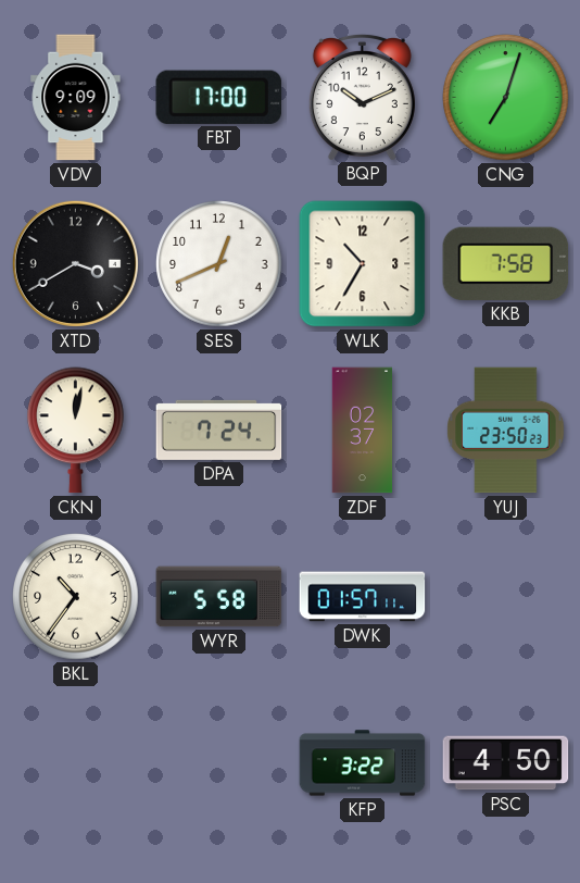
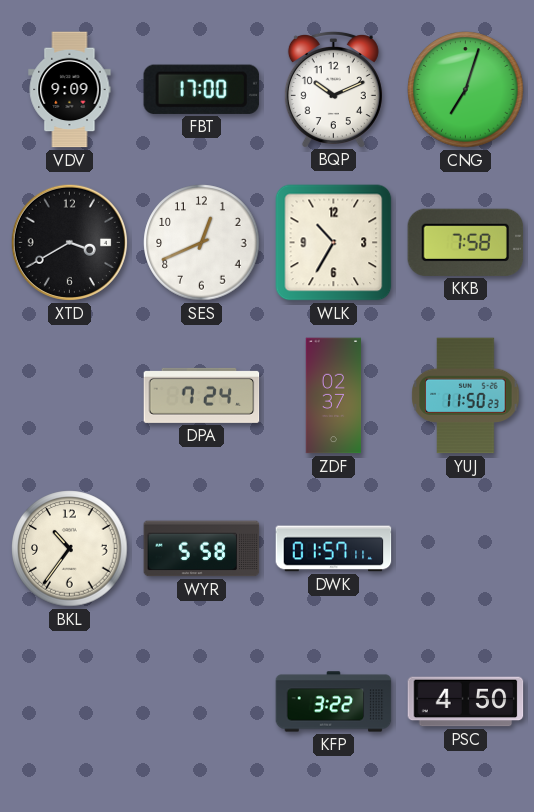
CKN: 12:02 -> none
YUJ: 23:50 -> 11:50
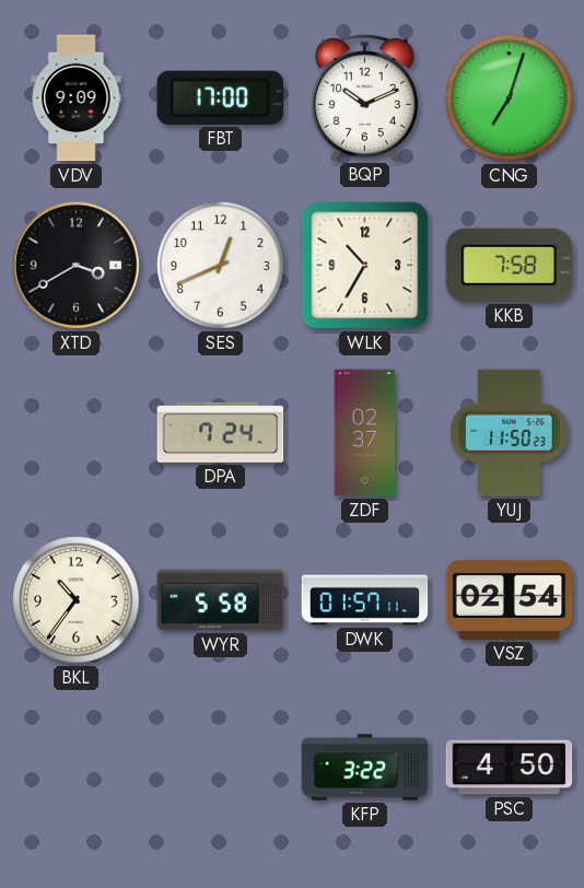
VSZ: none -> 02:54
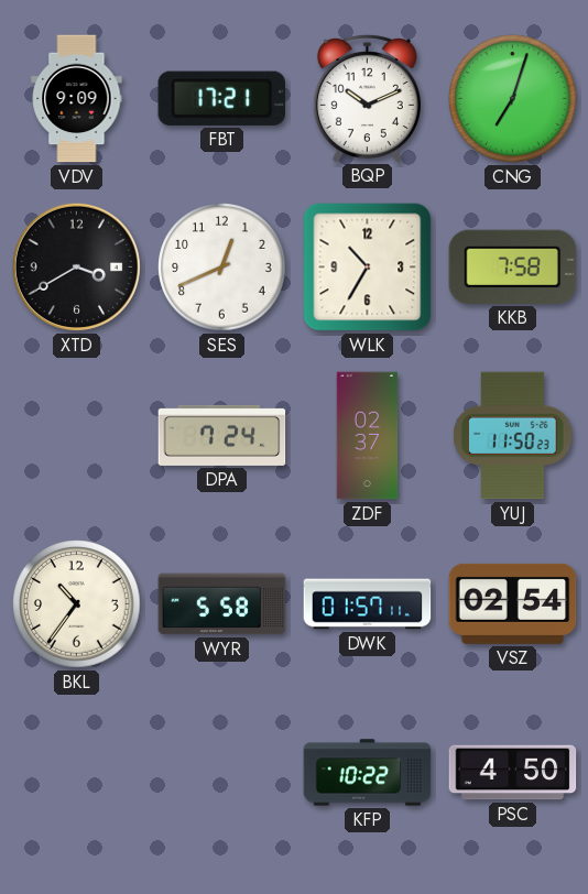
FBT: 17:00 -> 17:21
KFP: 3:22 -> 10:22
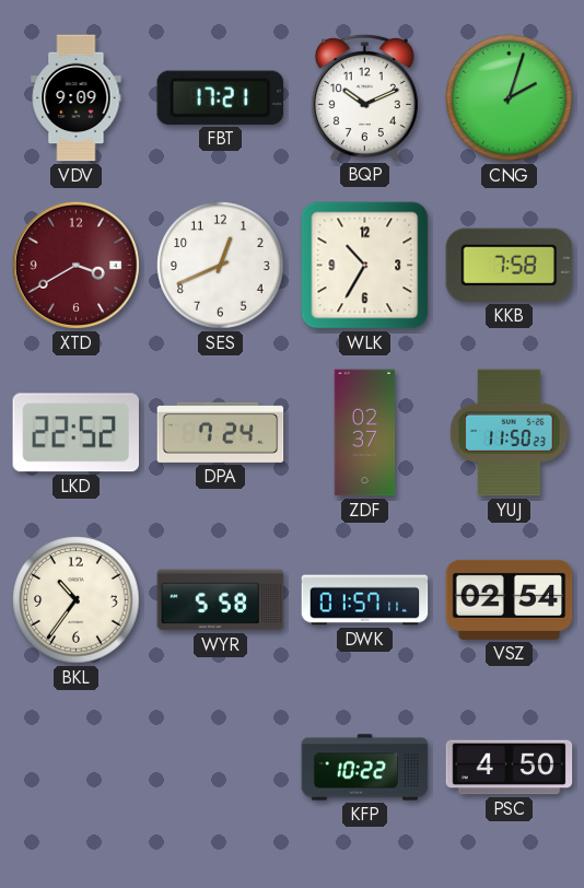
CNG: 7:03 -> 2:03
XTD dial: black -> burgundy
LKD: none -> 22:52
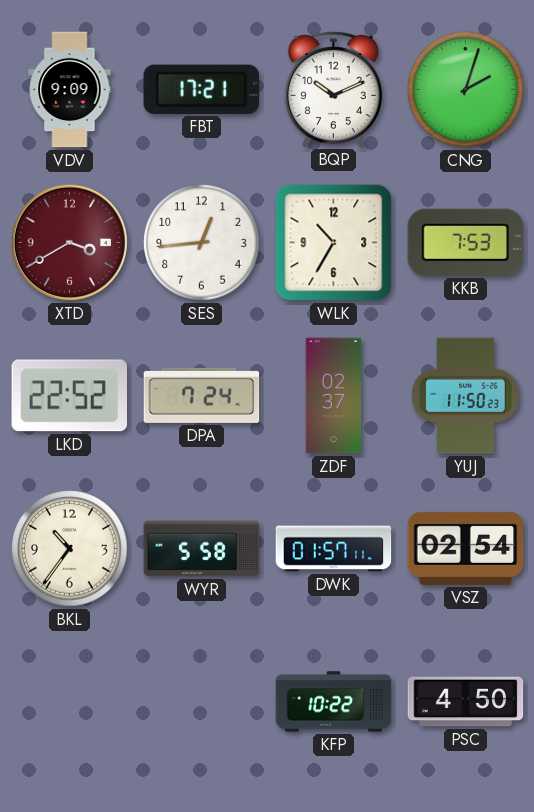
SES: 12:41 -> 12:44
KKB: 7:58 -> 7:53
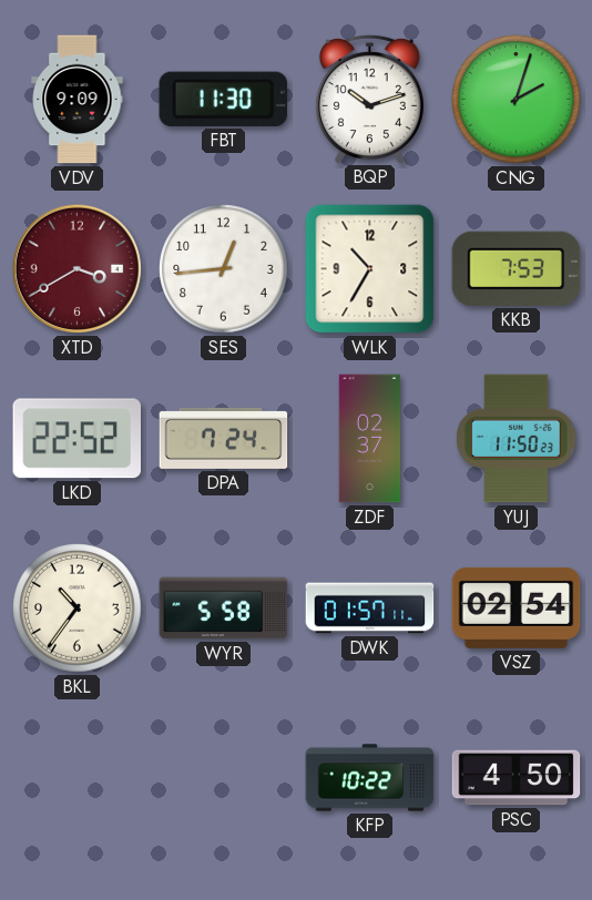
FBT: 17:21 -> 11:30
BQP: 10:11 -> 10:12
